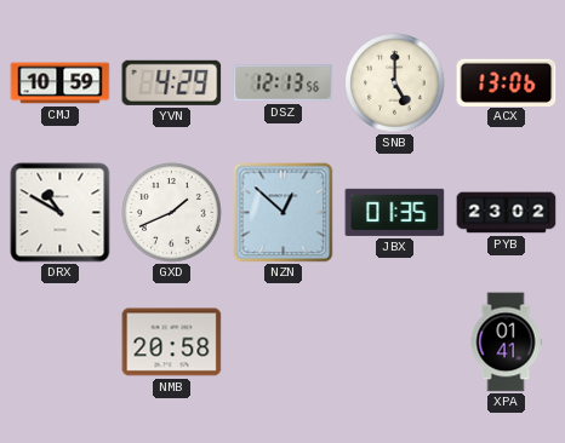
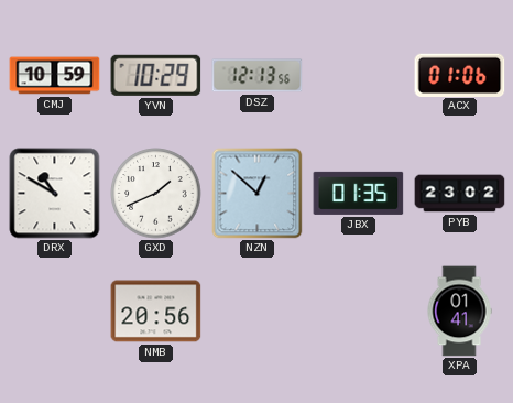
YVN: 4:29 -> 10:29
SNB: 5:00 -> none
ACX: 13:06 -> 01:06
NMB: 20:58 -> 20:56
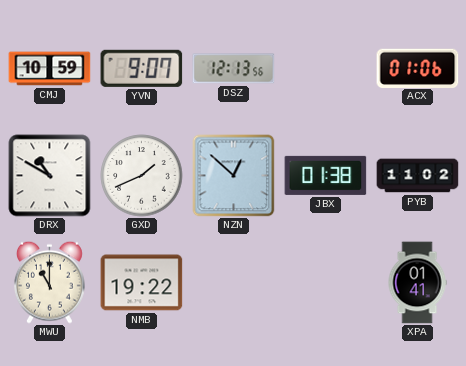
YVN: 10:29 -> 9:07
JBX: 01:35 -> 01:38
PYB: 23:02 -> 11:02
MWU: none -> 11:00
NMB: 20:56 -> 19:22
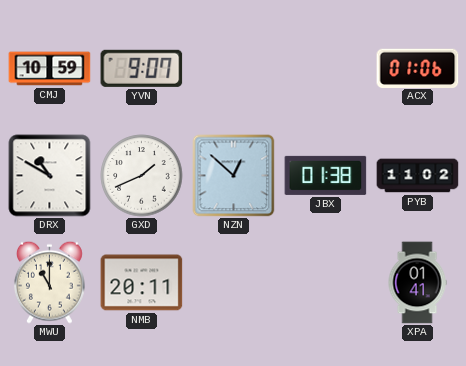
DSZ: 12:13 -> none
NMB: 19:22 -> 20:11
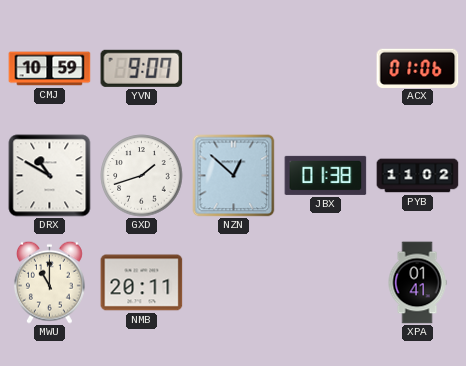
GXD: 1:41 -> 1:42
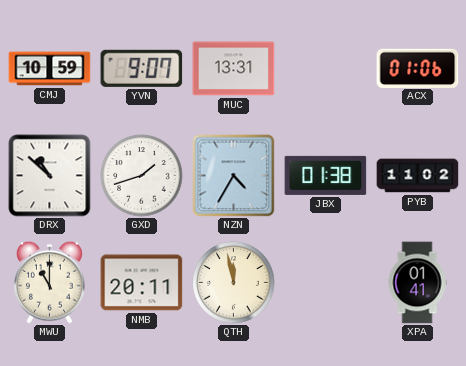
MUC: none -> 13:31
DRX: 10:50 -> 10:52
NZN: 12:52 -> 4:35
QTH: none -> 11:58
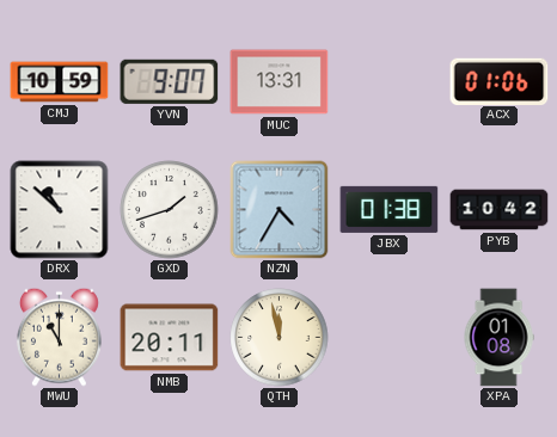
PYB: 11:02 -> 10:42
XPA: 01:41 -> 01:08
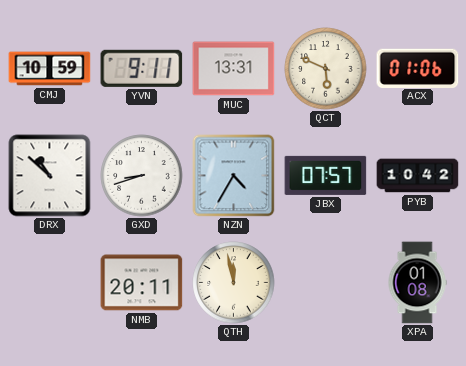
YVN: 9:07 -> 9:11
QCT: none -> 5:49
GXD: 1:42 -> 8:42
JBX: 01:38 -> 07:57
MWU: 11:00 -> none
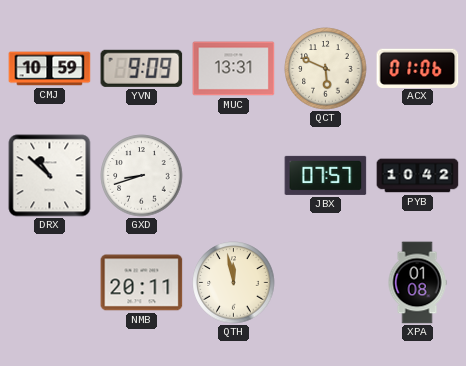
YVN: 9:11 -> 9:09
NZN: 4:35 -> none
